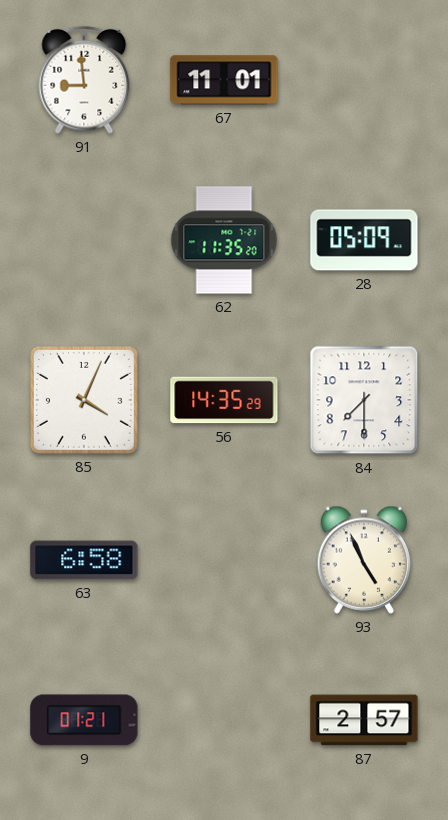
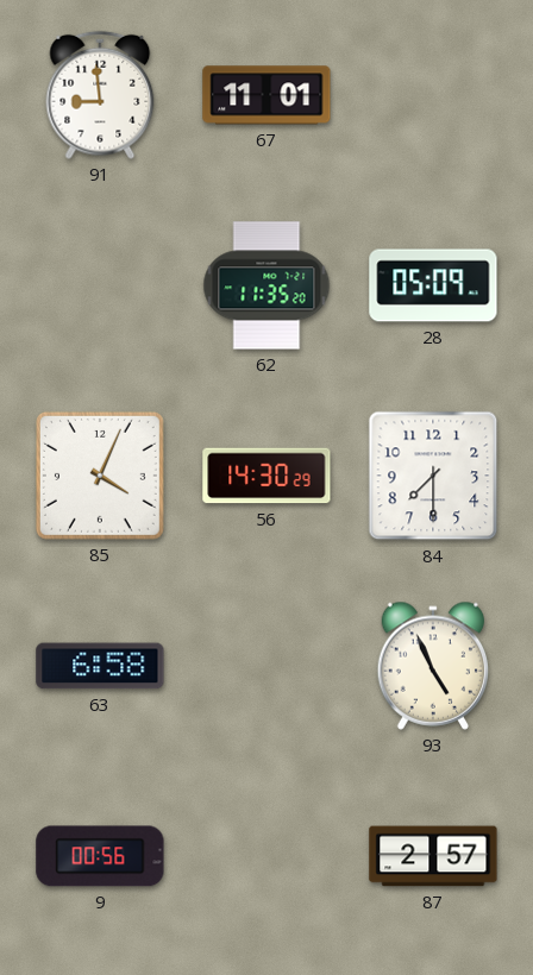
56: 14:35 -> 14:30
9: 01:21 -> 00:56
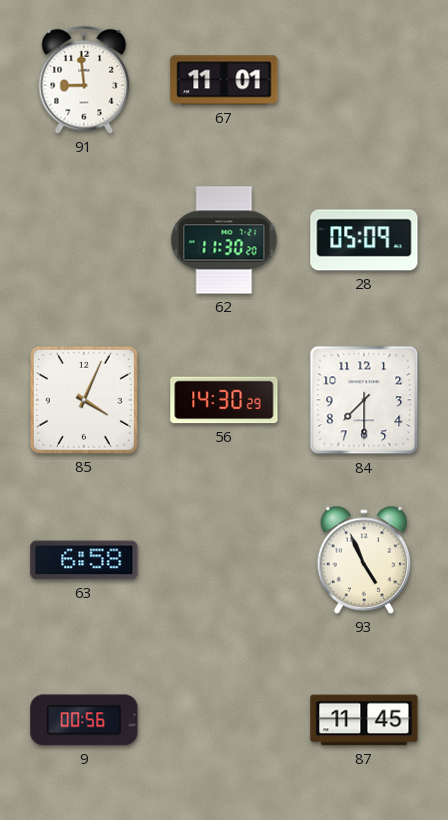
62: 11:35 -> 11:30
87: 2:57 -> 11:45
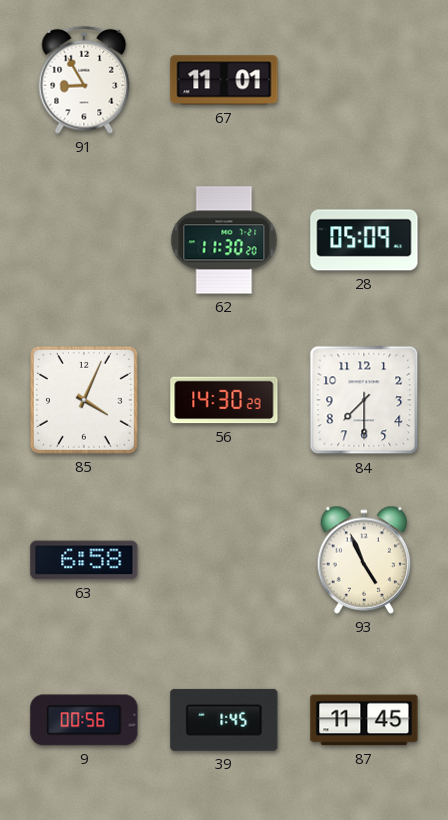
91: 8:59 -> 8:55
39: none -> 1:45
